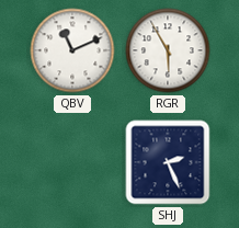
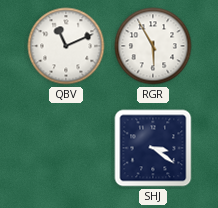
SHJ: 2:26 -> 3:21
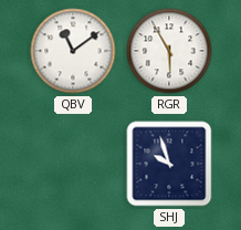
QBV: 11:11 -> 11:09
SHJ: 3:21 -> 9:57
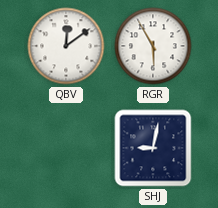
QBV: 11:09 -> 12:09
SHJ: 9:57 -> 9:02
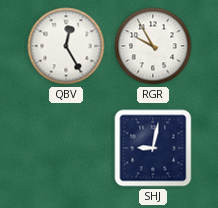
QBV: 12:09 -> 12:25
RGR: 5:55 -> 9:55
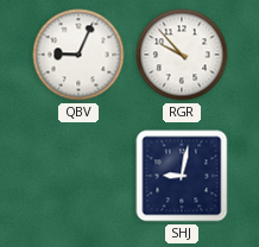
QBV: 12:25 -> 9:04
RGR: 9:55 -> 9:53
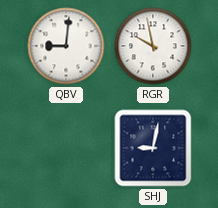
QBV: 9:04 -> 9:01
RGR: 9:53 -> 9:58
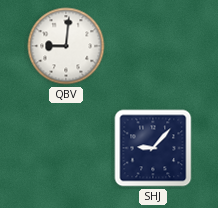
RGR: 9:58 -> none
SHJ: 9:02 -> 9:07
